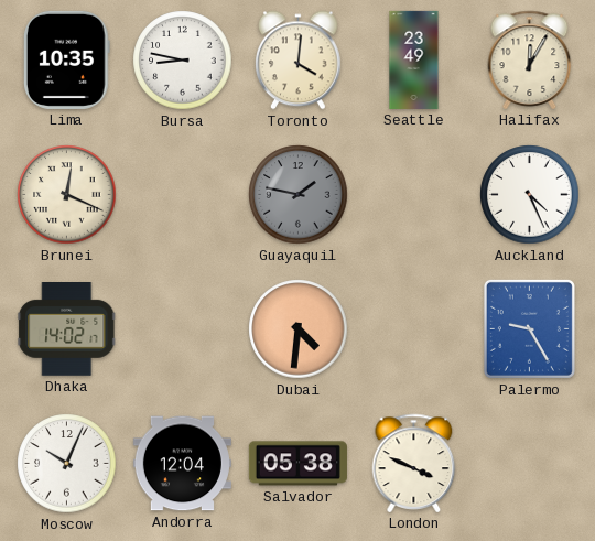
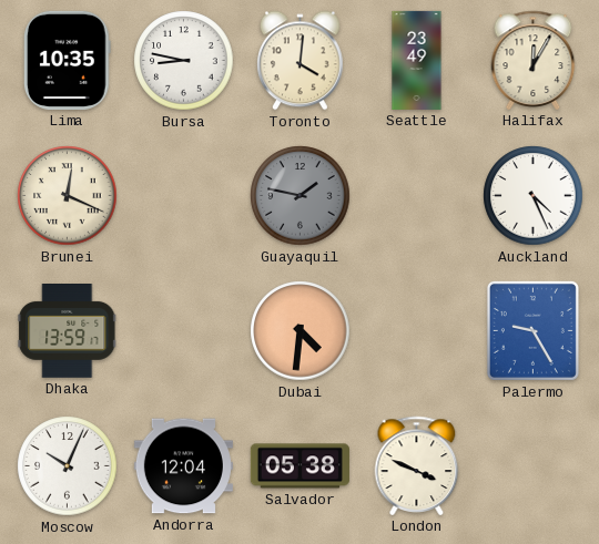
Dhaka: 14:02 -> 13:59
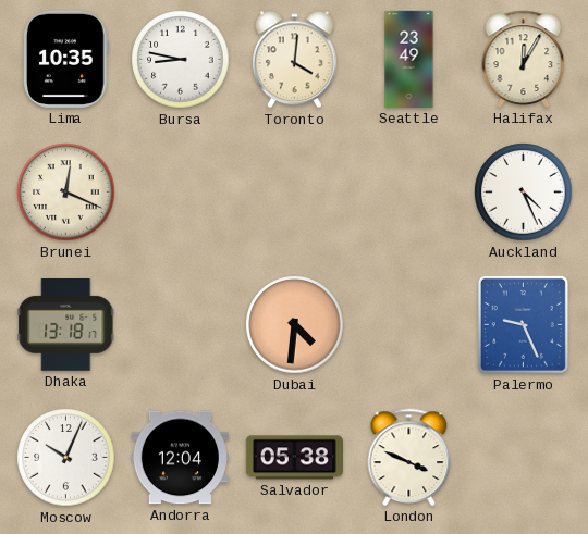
Guayaquil: 1:47 -> none
Dhaka: 13:59 -> 13:18
Palermo: 9:25 -> 9:26
